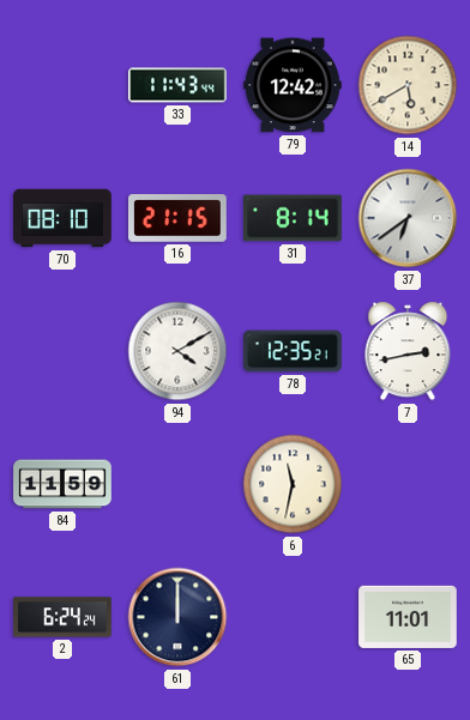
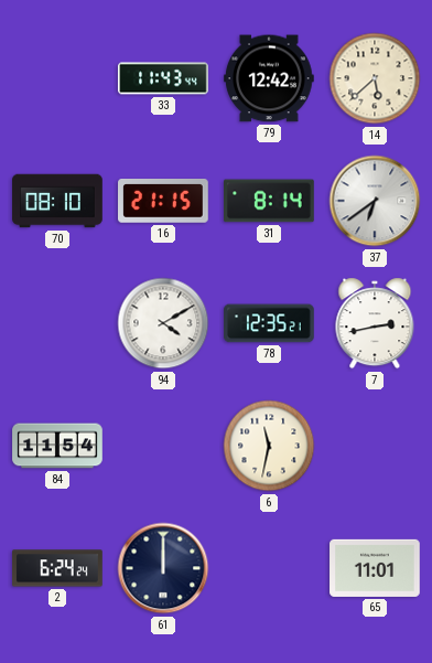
14: 5:40 -> 5:38
84: 11:59 -> 11:54
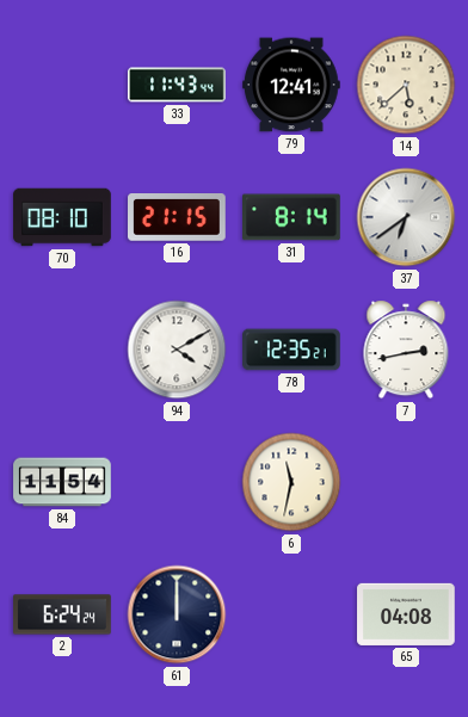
79: 12:42 -> 12:41
65: 11:01 -> 04:08
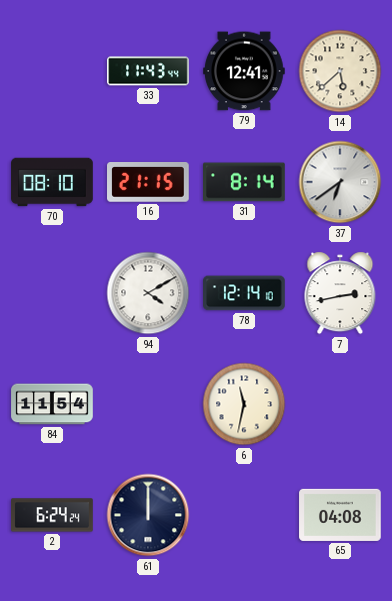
78: 12:35 -> 12:14
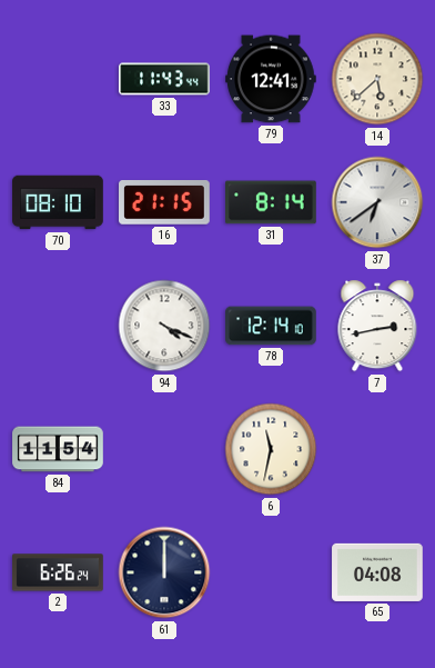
94: 4:10 -> 4:19
2: 6:24 -> 6:26
